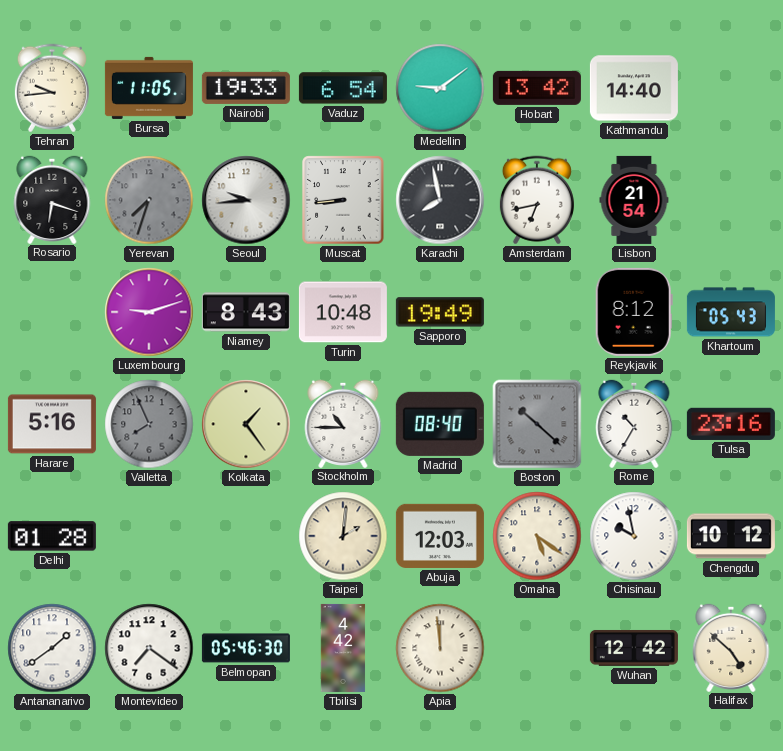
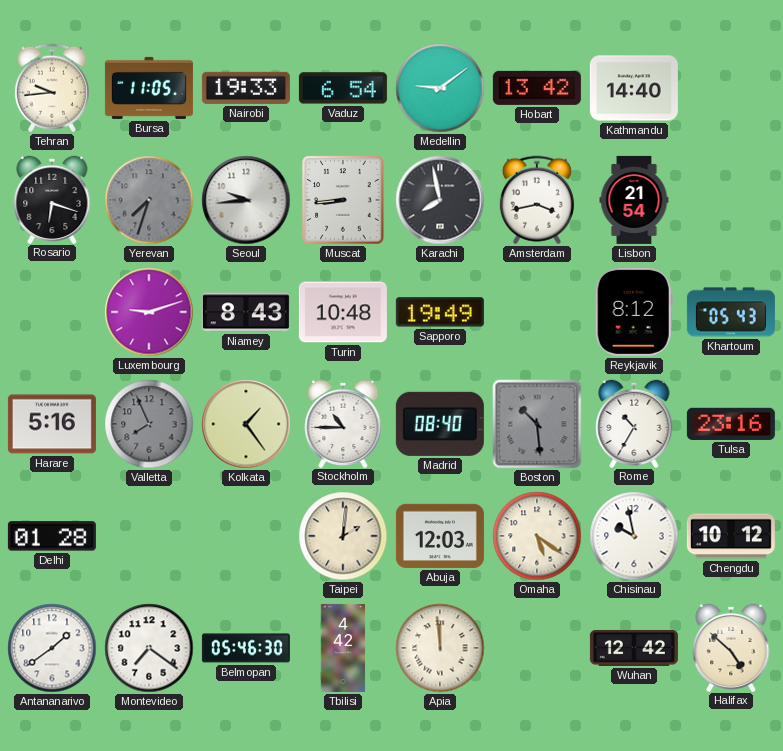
Amsterdam: 6:43 -> 3:43
Boston: 10:22 -> 10:29
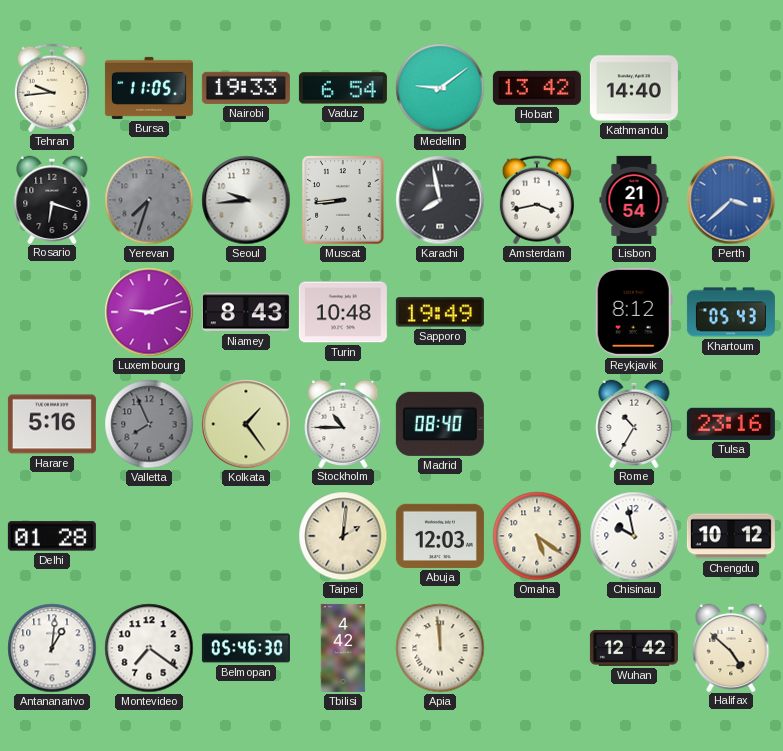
Perth: none -> 3:38
Boston: 10:29 -> none
Antananarivo: 1:39 -> 1:01
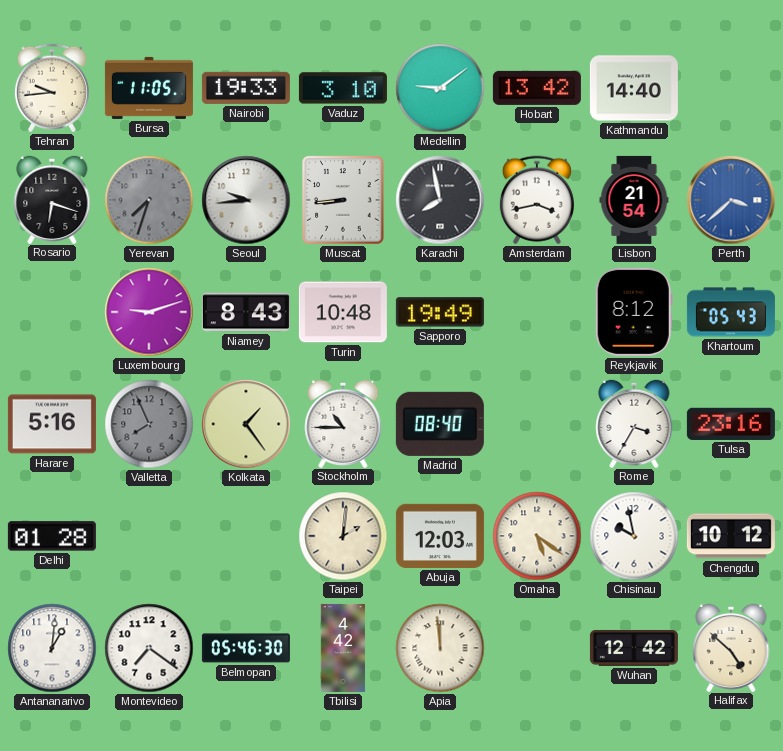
Vaduz: 6:54 -> 3:10
Rome: 10:35 -> 3:35
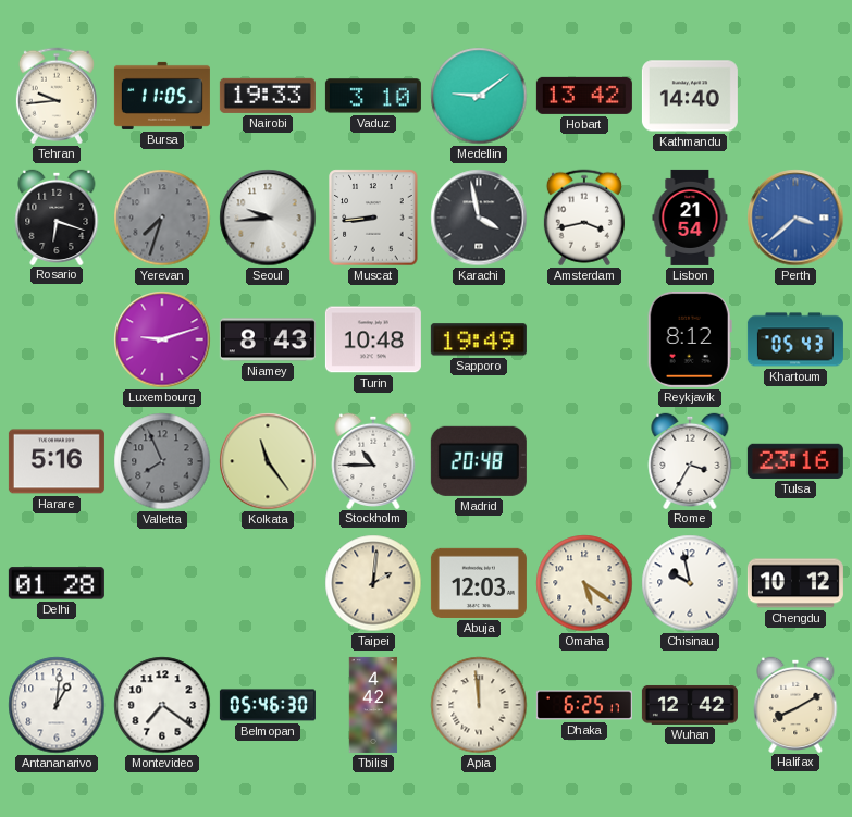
Karachi: 7:58 -> 3:58
Kolkata: 1:24 -> 11:24
Madrid: 08:40 -> 20:48
Dhaka: none -> 6:25
Halifax: 4:52 -> 8:10
